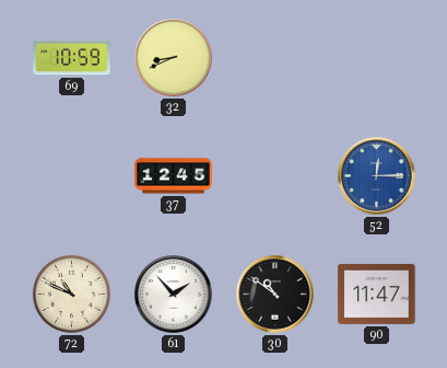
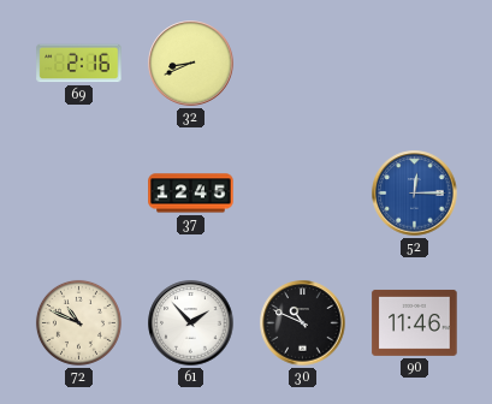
69: 10:59 -> 2:16
30: 10:51 -> 10:49
90: 11:47 -> 11:46
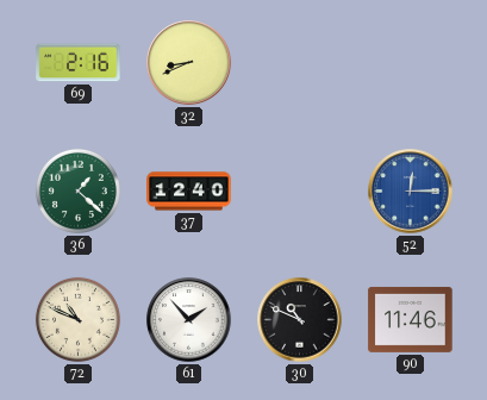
36: none -> 1:22
37: 12:45 -> 12:40
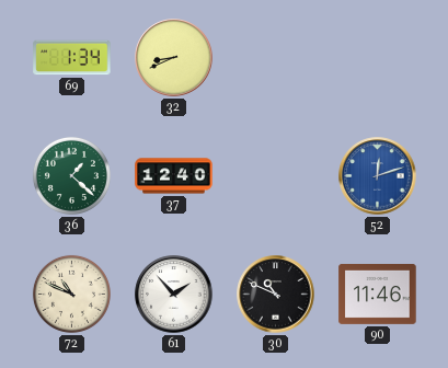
69: 2:16 -> 1:34
52: 12:15 -> 12:12
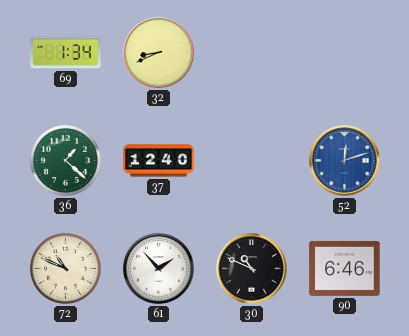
90: 11:46 -> 6:46
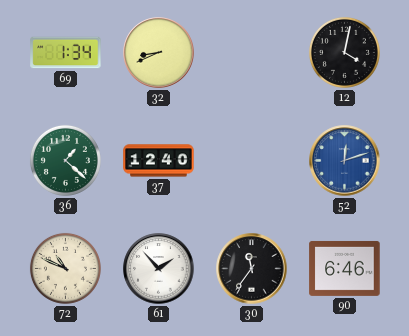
12: none -> 4:02
30: 10:49 -> 11:36
